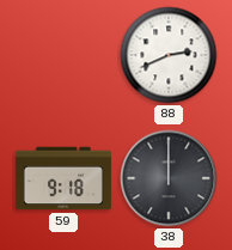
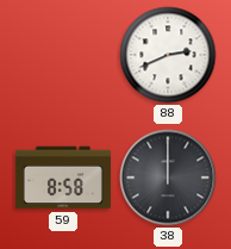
59: 9:18 -> 8:58
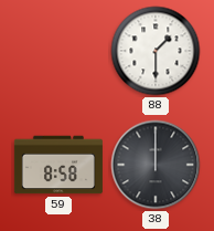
88: 2:41 -> 1:30
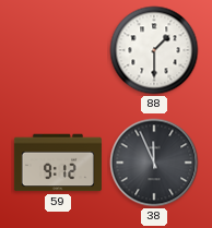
59: 8:58 -> 9:12
38: 12:00 -> 11:56
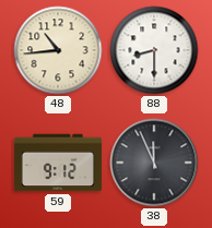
48: none -> 10:44
88: 1:30 -> 8:30
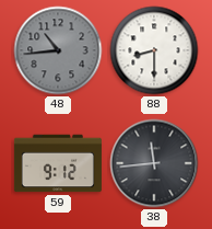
48 dial: cream -> grey
38: 11:56 -> 11:44
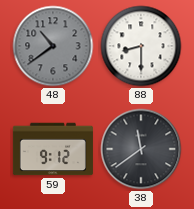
48: 10:44 -> 10:39
38: 11:44 -> 11:39
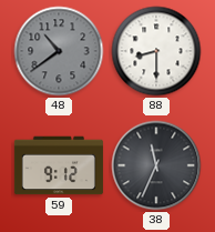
38: 11:39 -> 11:34
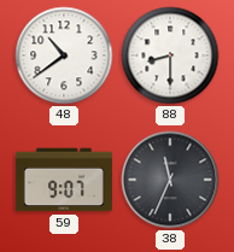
48 dial: grey -> white
59: 9:12 -> 9:07
